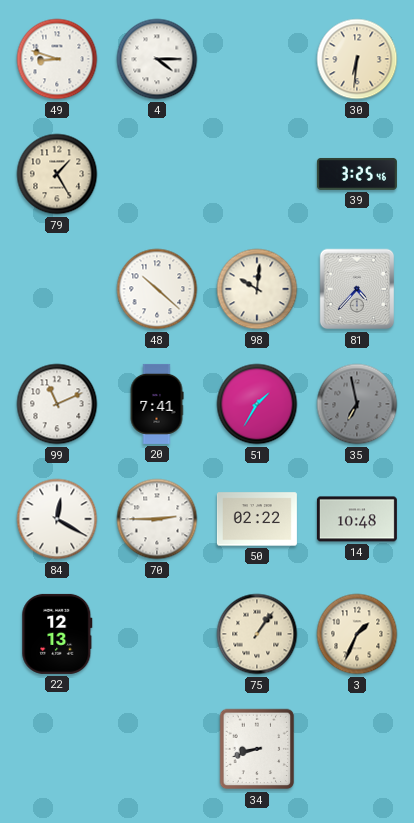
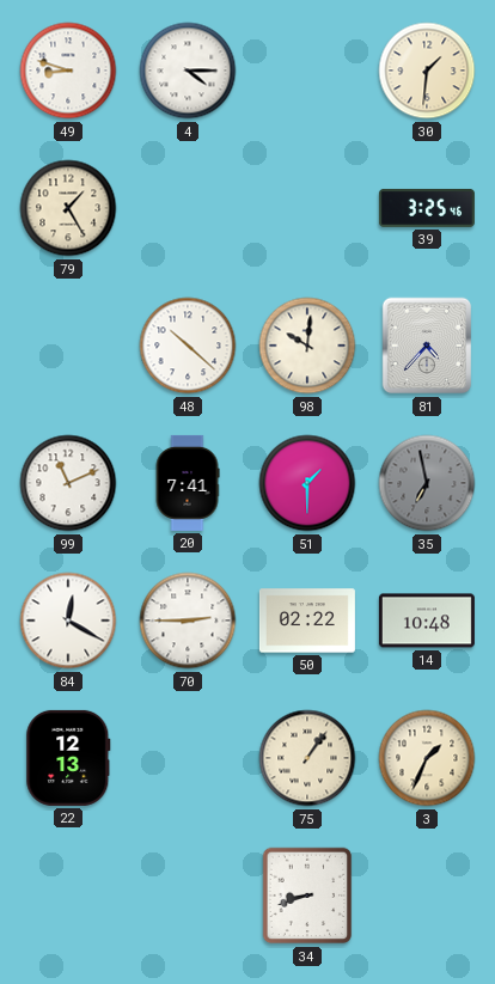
30: 6:31 -> 1:31
51: 1:35 -> 1:30
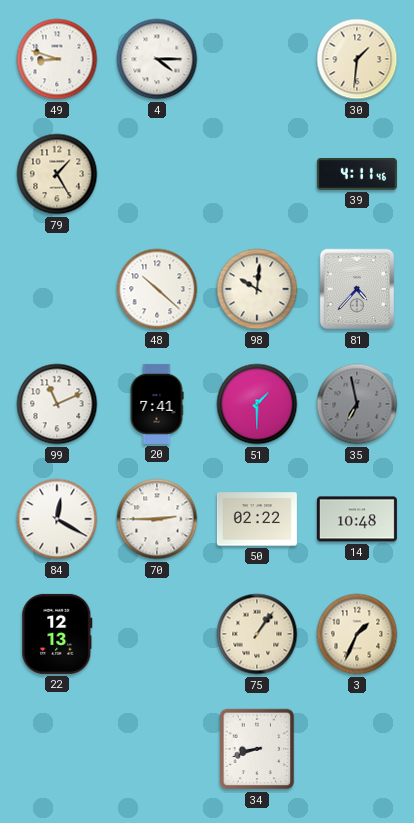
39: 3:25 -> 4:11
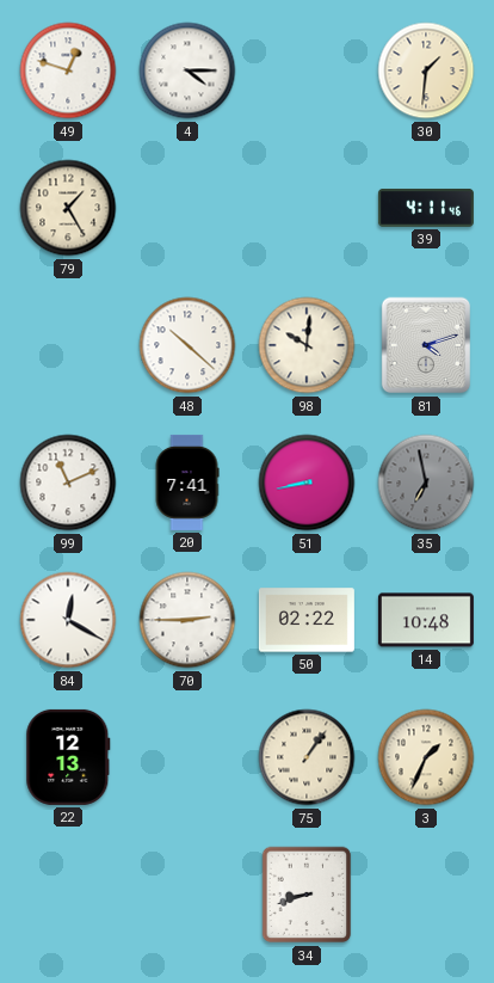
49: 8:48 -> 12:48
81: 4:37 -> 4:12
51: 1:30 -> 8:43
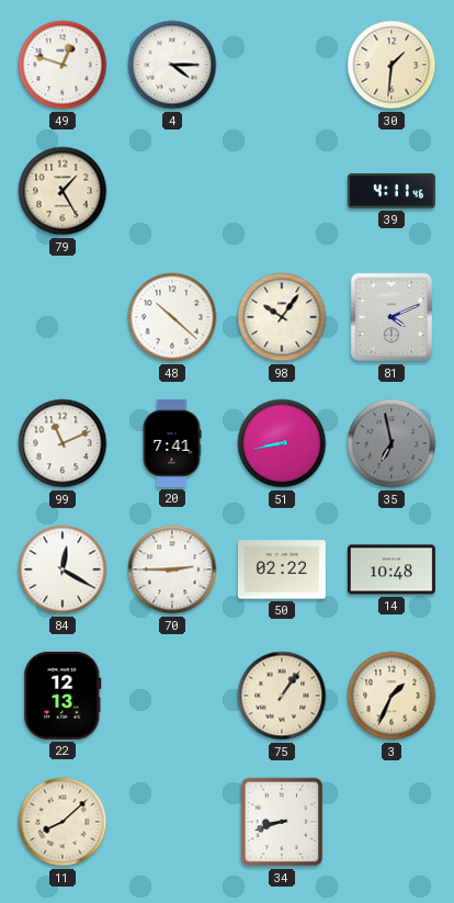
98: 10:01 -> 10:06
81: 4:12 -> 4:11
11: none -> 8:08
